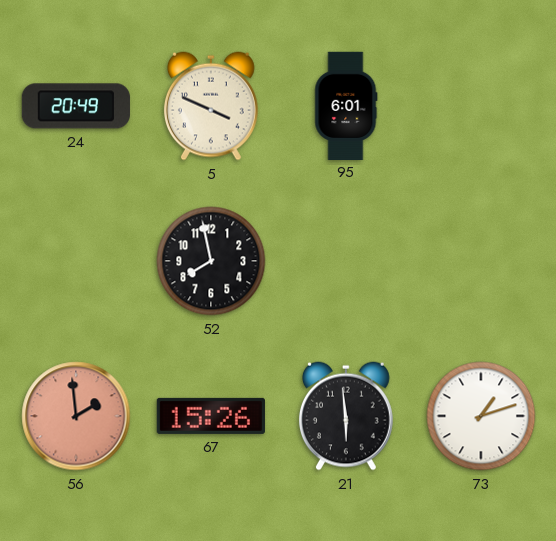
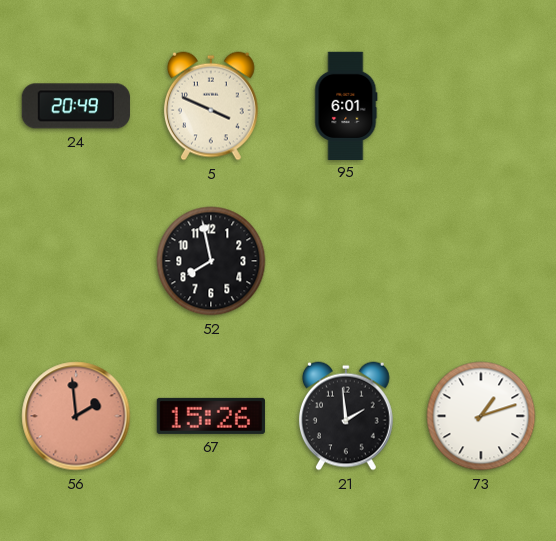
21: 5:59 -> 1:59
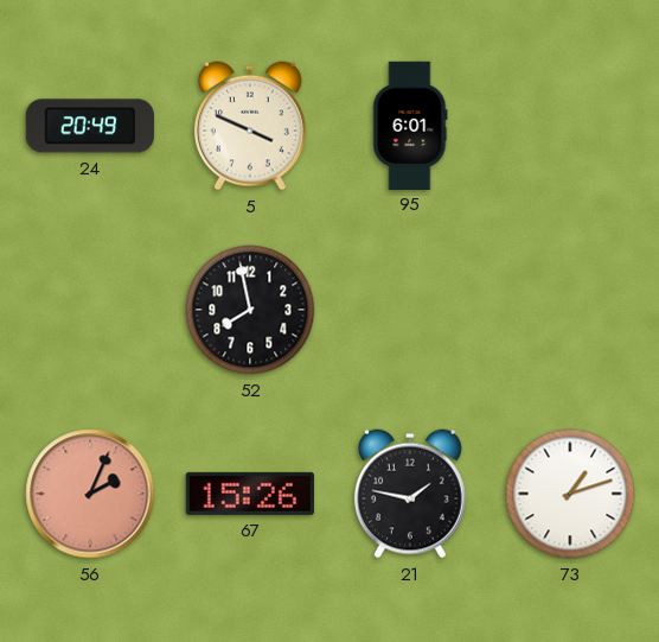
56: 1:59 -> 2:04
21: 1:59 -> 1:47
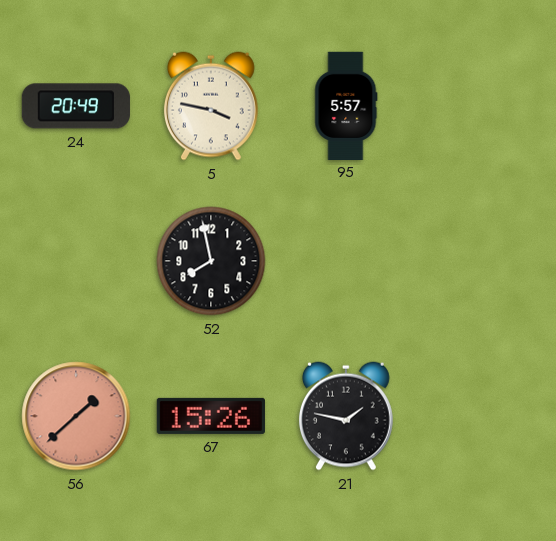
5: 3:49 -> 3:47
95: 6:01 -> 5:57
56: 2:04 -> 1:38
73: 1:12 -> none
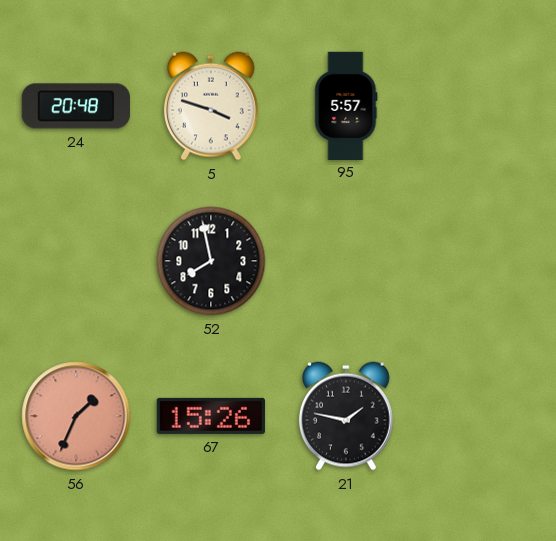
24: 20:49 -> 20:48
5: 3:47 -> 3:48
56: 1:38 -> 1:34
